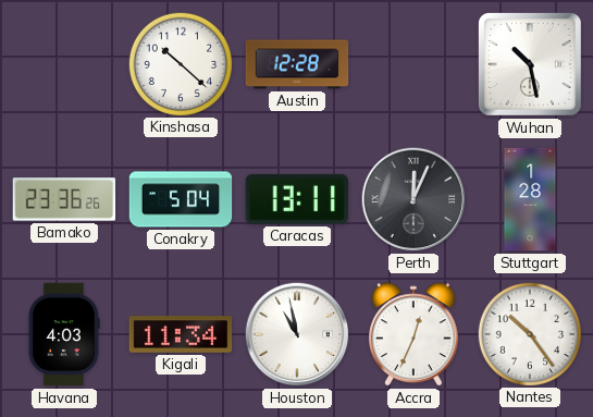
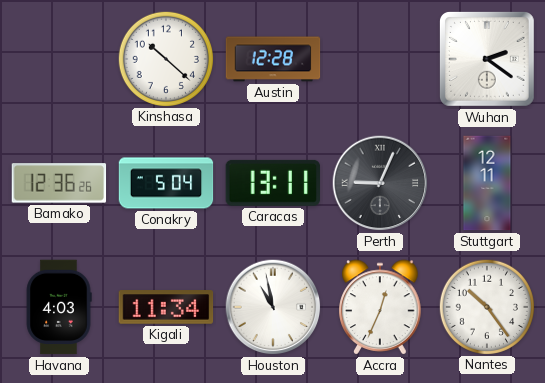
Wuhan: 10:28 -> 2:21
Bamako: 23:36 -> 12:36
Perth: 12:04 -> 9:04
Stuttgart: 1:28 -> 12:11
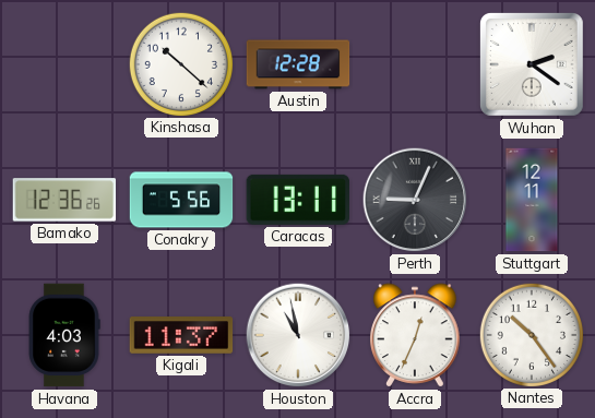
Conakry: 5:04 -> 5:56
Kigali: 11:34 -> 11:37
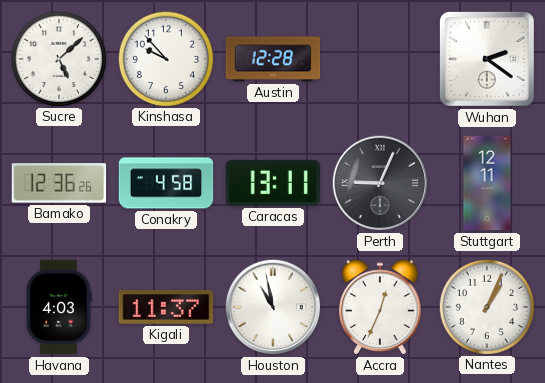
Sucre: none -> 5:08
Kinshasa: 10:22 -> 9:53
Conakry: 5:56 -> 4:58
Nantes: 10:24 -> 1:04
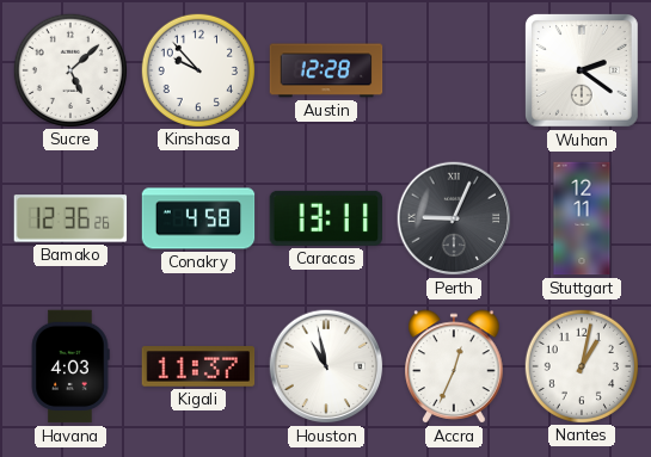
Nantes: 1:04 -> 1:02
